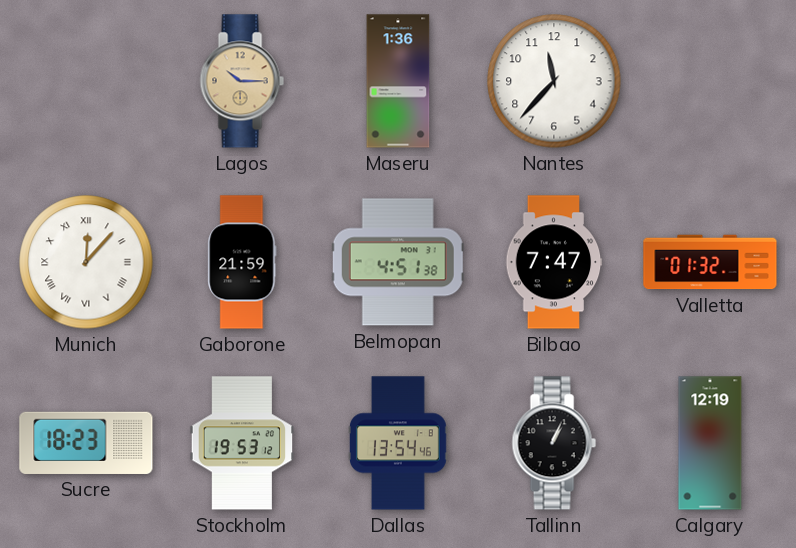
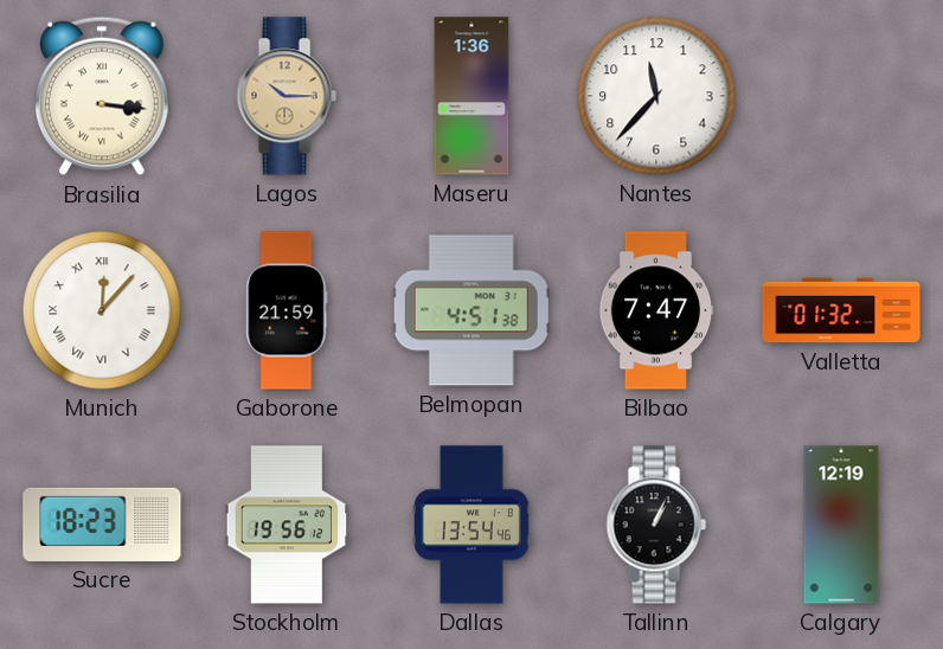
Brasilia: none -> 3:16
Stockholm: 19:53 -> 19:56
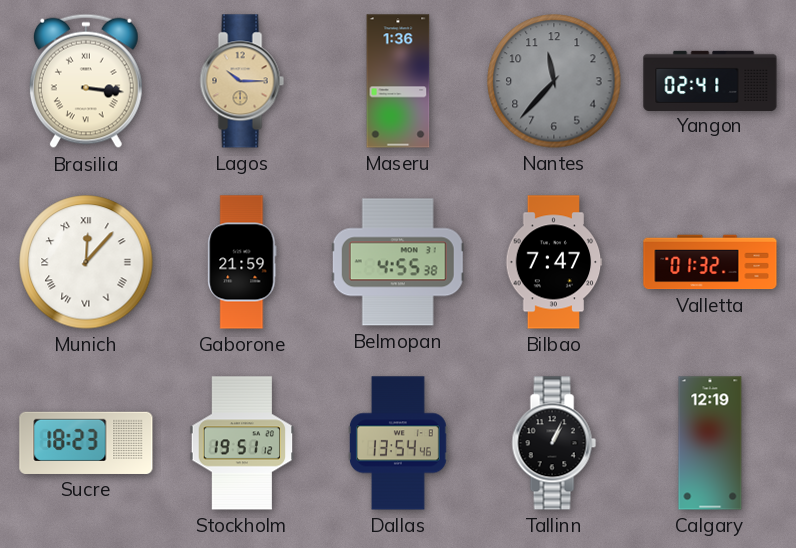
Nantes dial: white -> grey
Yangon: none -> 02:41
Belmopan: 4:51 -> 4:55
Stockholm: 19:56 -> 19:51
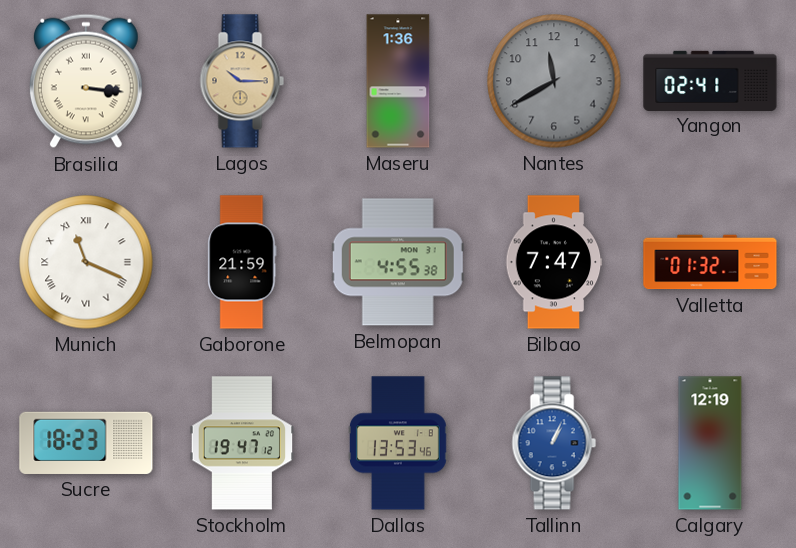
Nantes: 11:37 -> 11:40
Munich: 12:07 -> 11:19
Stockholm: 19:51 -> 19:47
Dallas: 13:54 -> 13:53
Tallinn dial: black -> blue
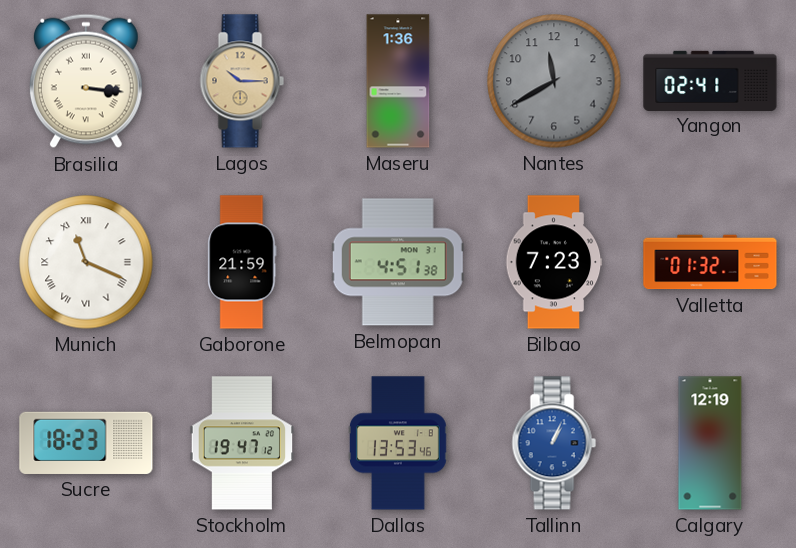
Belmopan: 4:55 -> 4:51
Bilbao: 7:47 -> 7:23
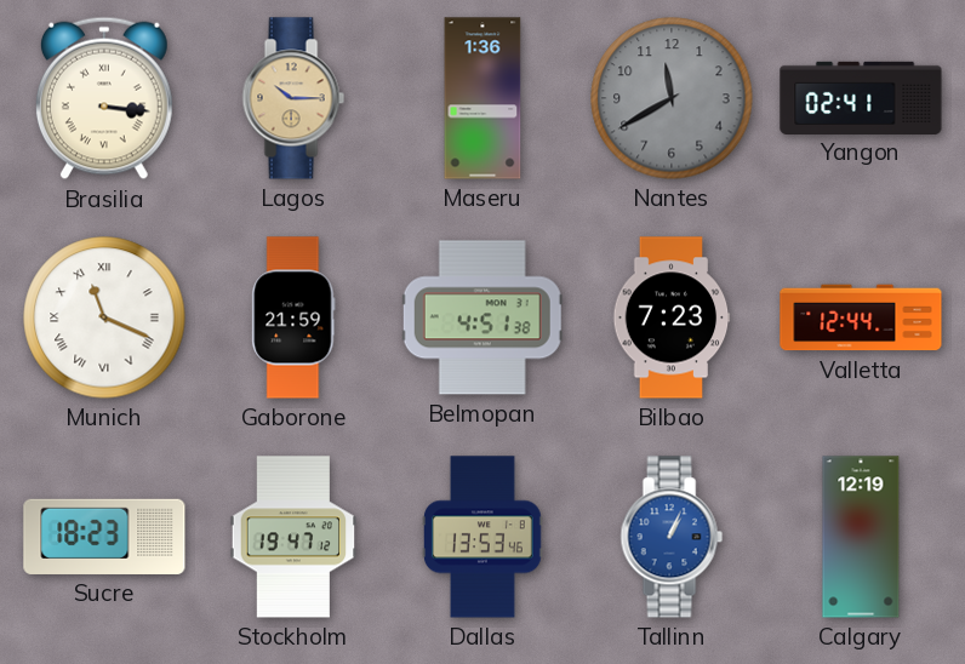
Valletta: 01:32 -> 12:44
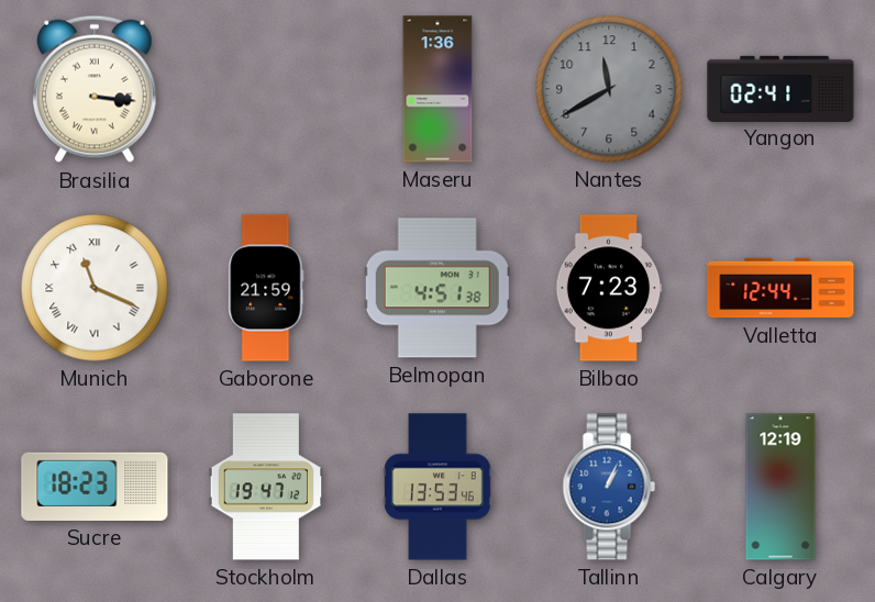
Lagos: 10:15 -> none
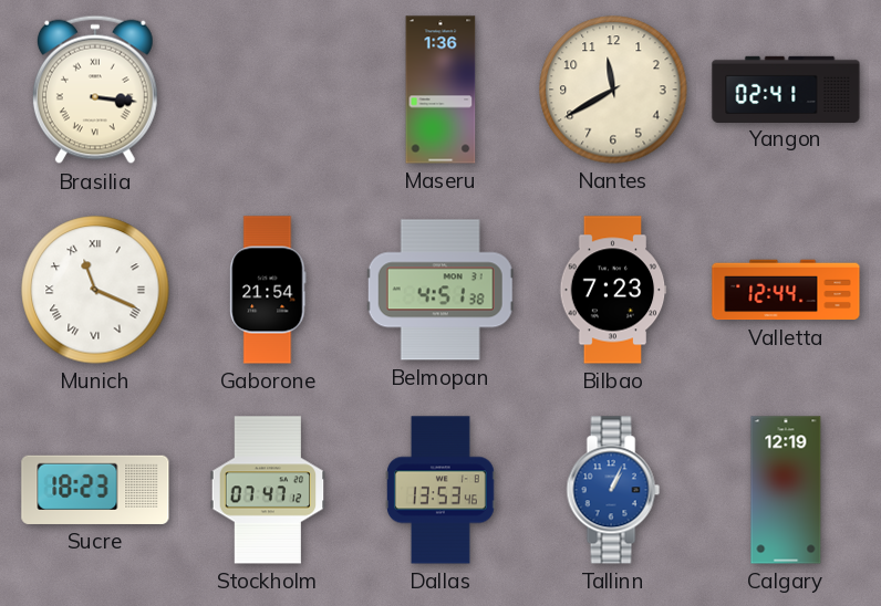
Nantes dial: grey -> cream
Gaborone: 21:59 -> 21:54
Stockholm: 19:47 -> 07:47
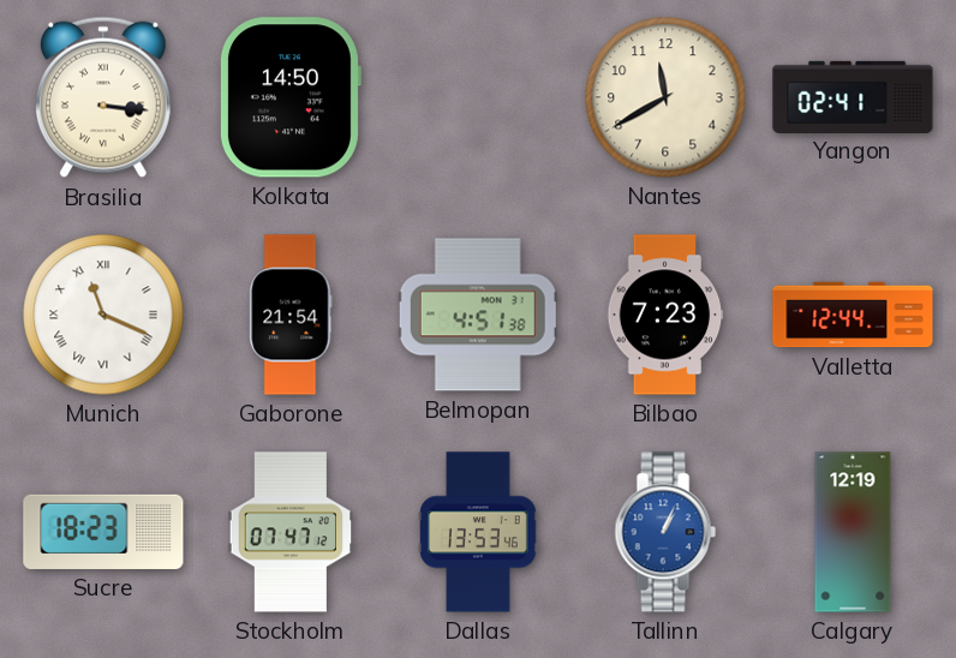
Kolkata: none -> 14:50
Maseru: 1:36 -> none
